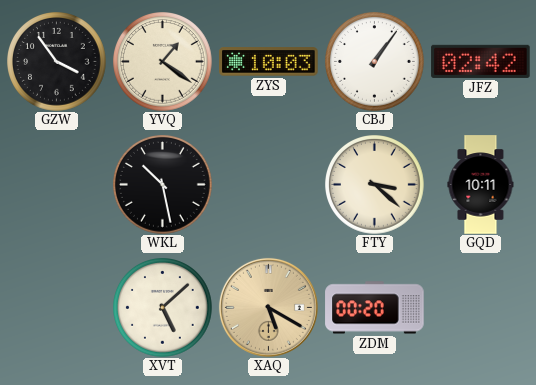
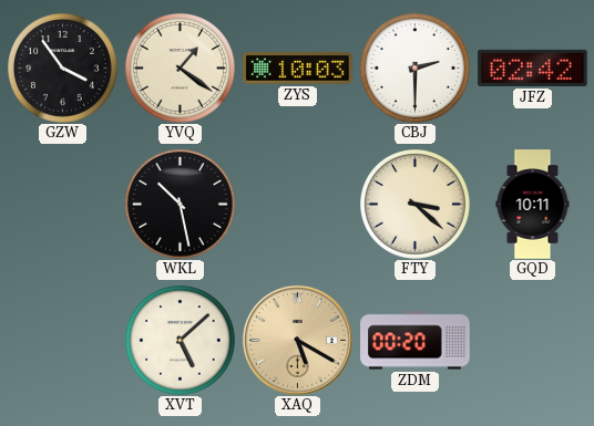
CBJ: 1:06 -> 2:30
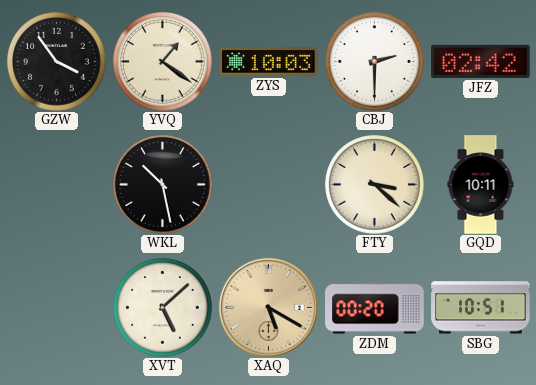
SBG: none -> 10:51
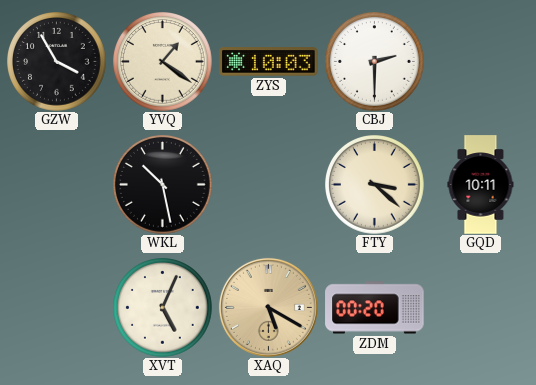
GZW: 3:54 -> 3:55
JFZ: 02:42 -> none
XVT: 5:08 -> 5:04
SBG: 10:51 -> none
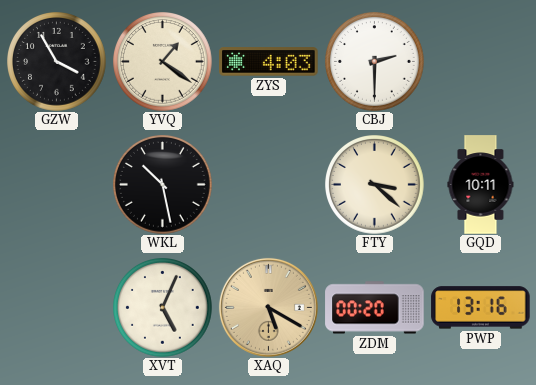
ZYS: 10:03 -> 4:03
PWP: none -> 13:16
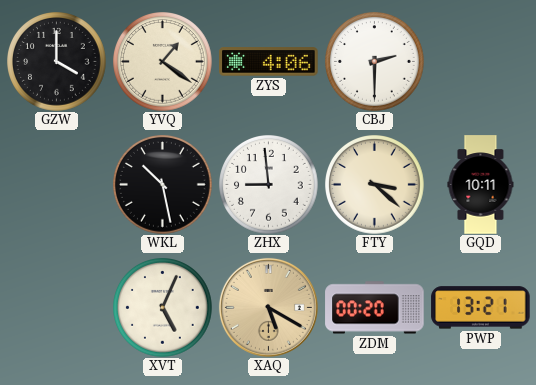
GZW: 3:55 -> 4:00
ZYS: 4:03 -> 4:06
ZHX: none -> 8:59
PWP: 13:16 -> 13:21
